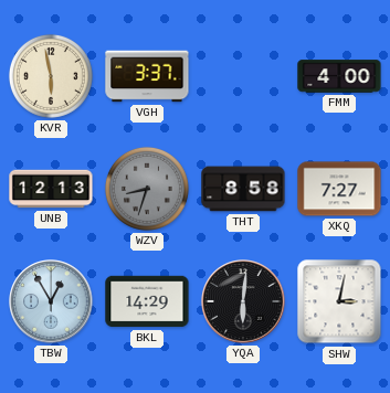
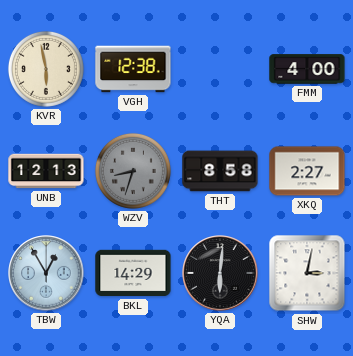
VGH: 3:37 -> 12:38
XKQ: 7:27 -> 2:27
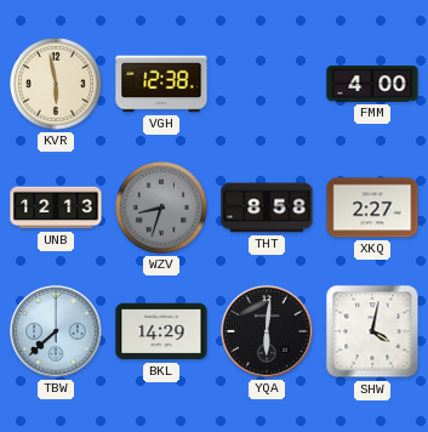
TBW: 12:55 -> 7:38
SHW: 3:02 -> 4:02
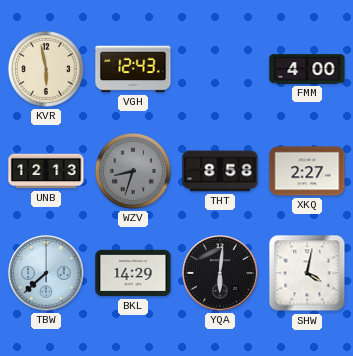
VGH: 12:38 -> 12:43
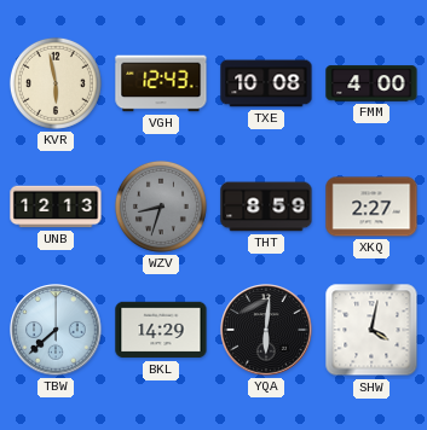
TXE: none -> 10:08
THT: 8:58 -> 8:59
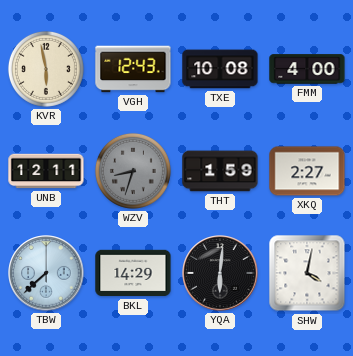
UNB: 12:13 -> 12:11
THT: 8:59 -> 1:59
